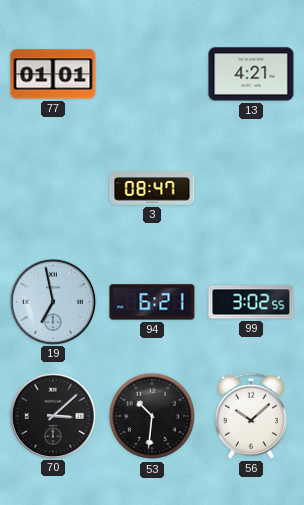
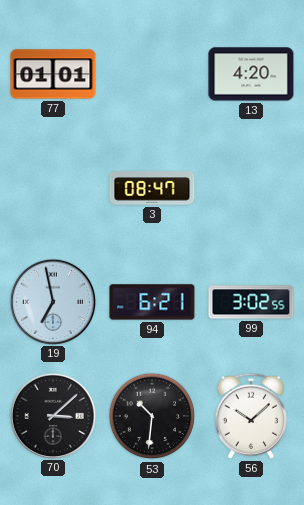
13: 4:21 -> 4:20
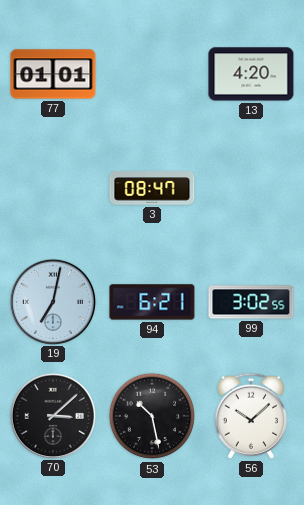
19: 6:58 -> 7:02
53: 10:31 -> 10:28
